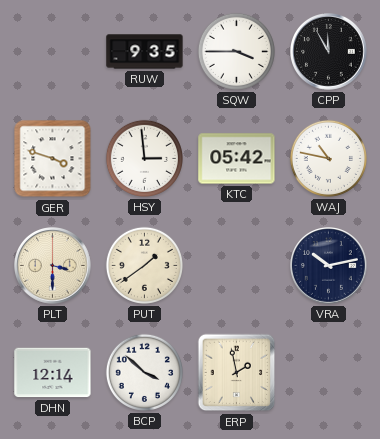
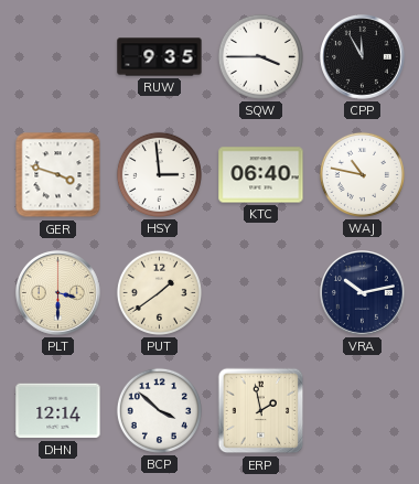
KTC: 05:42 -> 06:40
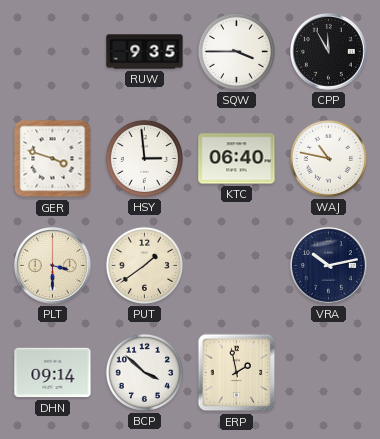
DHN: 12:14 -> 09:14
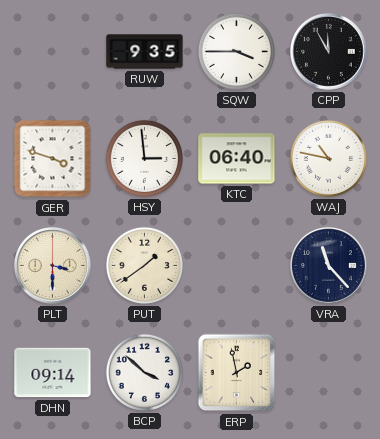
VRA: 10:13 -> 11:23
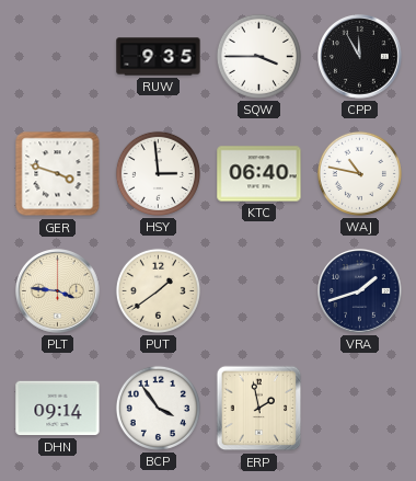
PLT: 3:30 -> 3:46
VRA: 11:23 -> 1:42
BCP: 3:52 -> 3:54
